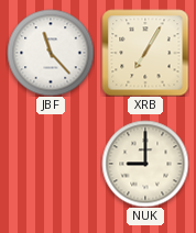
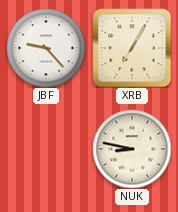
JBF: 11:23 -> 9:23
NUK: 9:00 -> 8:47
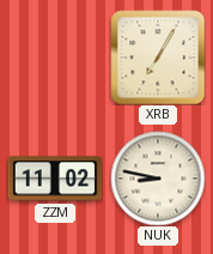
JBF: 9:23 -> none
ZZM: none -> 11:02
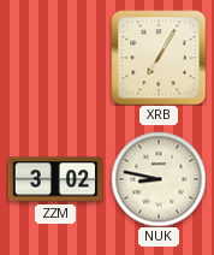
ZZM: 11:02 -> 3:02
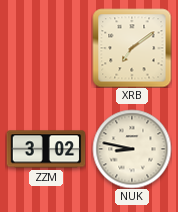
XRB: 7:05 -> 7:09
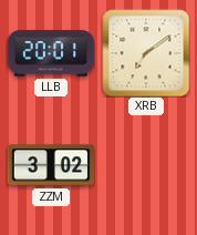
LLB: none -> 20:01
NUK: 8:47 -> none
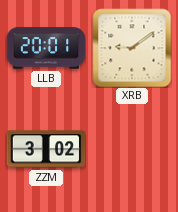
XRB: 7:09 -> 9:09
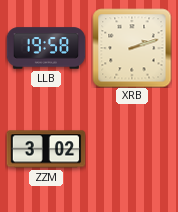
LLB: 20:01 -> 19:58
XRB: 9:09 -> 2:12
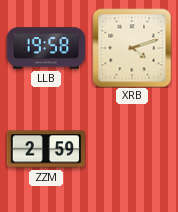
XRB: 2:12 -> 4:12
ZZM: 3:02 -> 2:59
